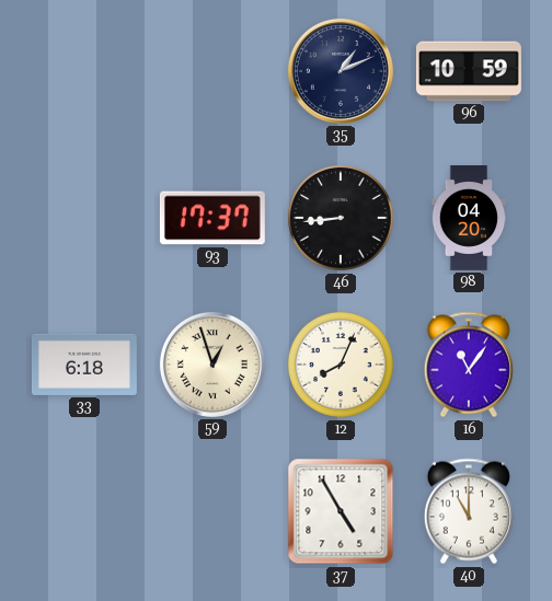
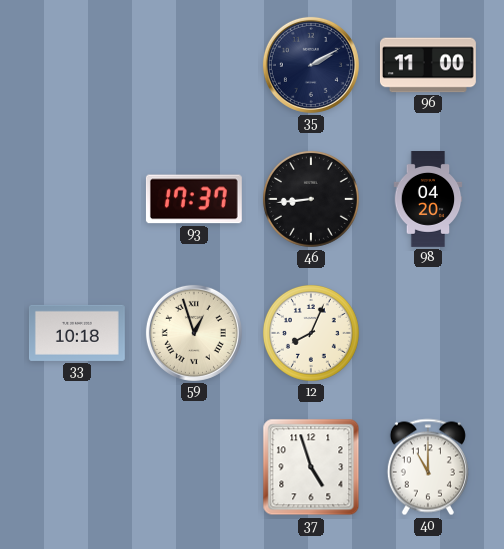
35: 1:11 -> 2:10
96: 10:59 -> 11:00
33: 6:18 -> 10:18
16: 11:06 -> none
37: 4:55 -> 4:57
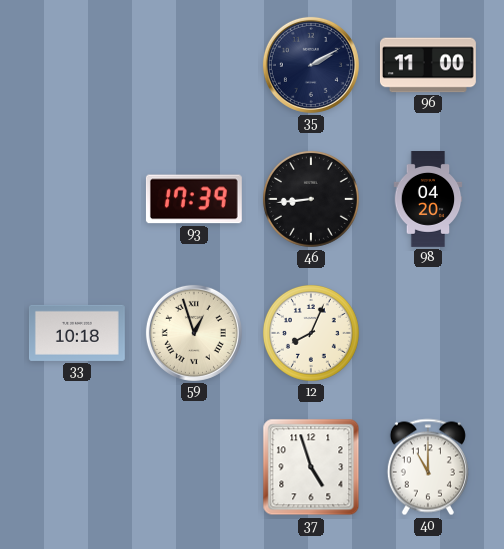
93: 17:37 -> 17:39
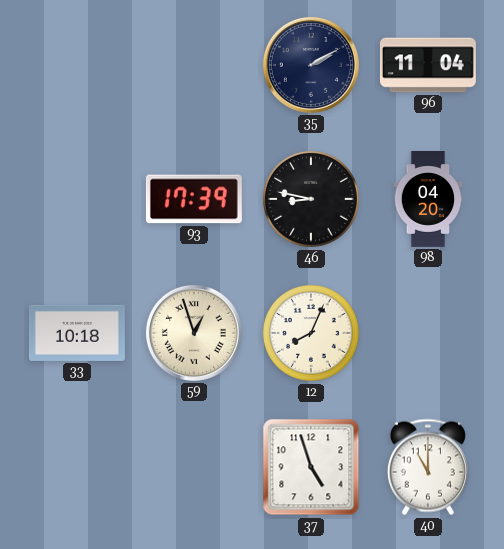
96: 11:00 -> 11:04
46: 8:44 -> 8:47
